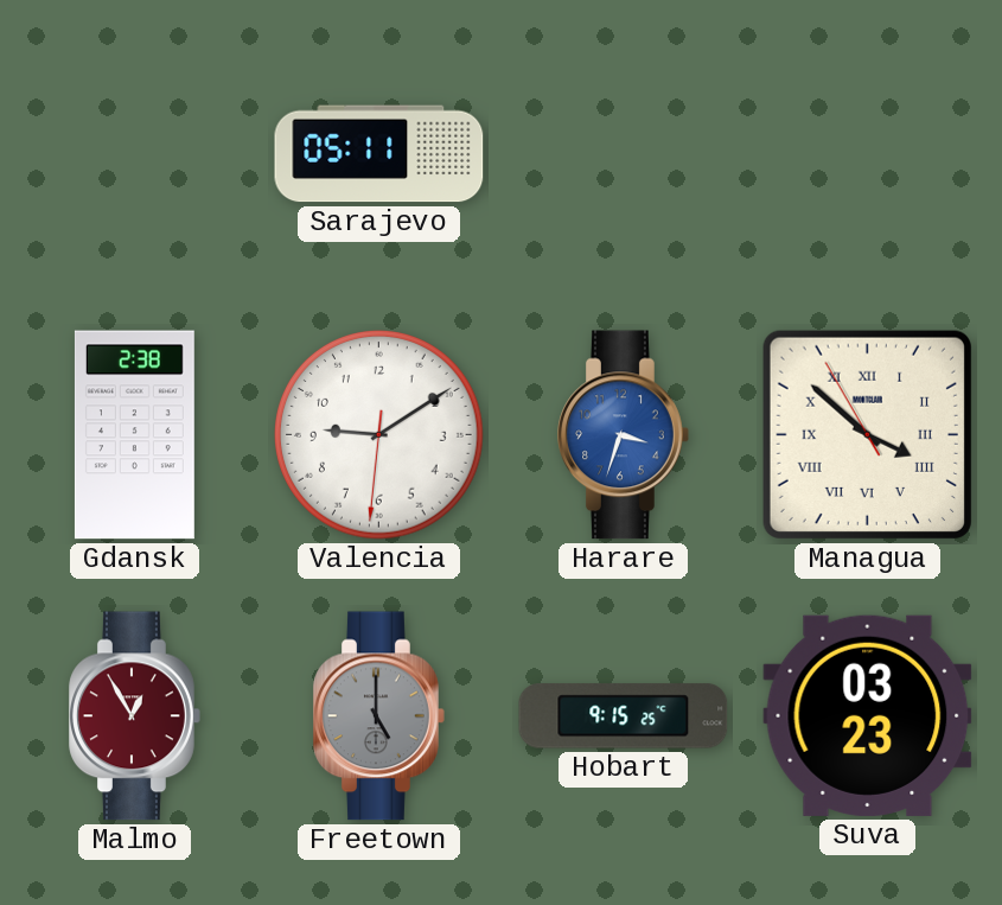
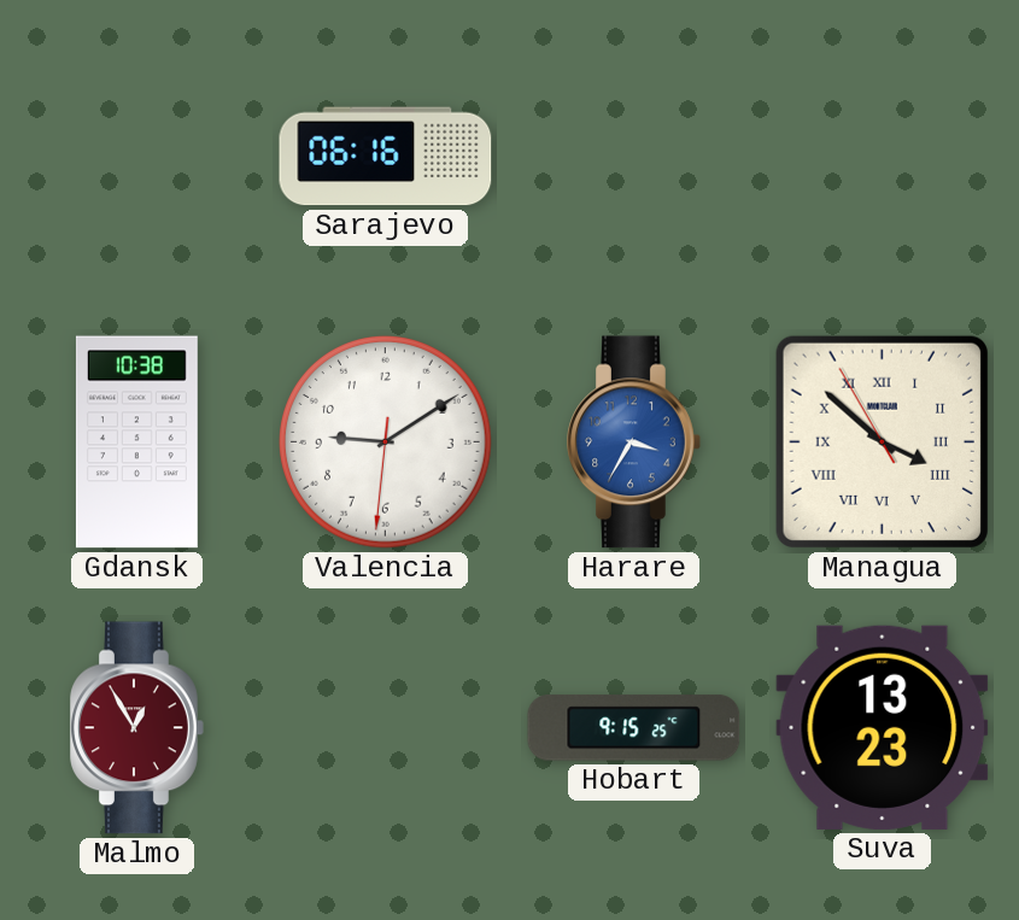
Sarajevo: 05:11 -> 06:16
Gdansk: 2:38 -> 10:38
Harare: 3:33 -> 3:35
Freetown: 5:00 -> none
Suva: 03:23 -> 13:23
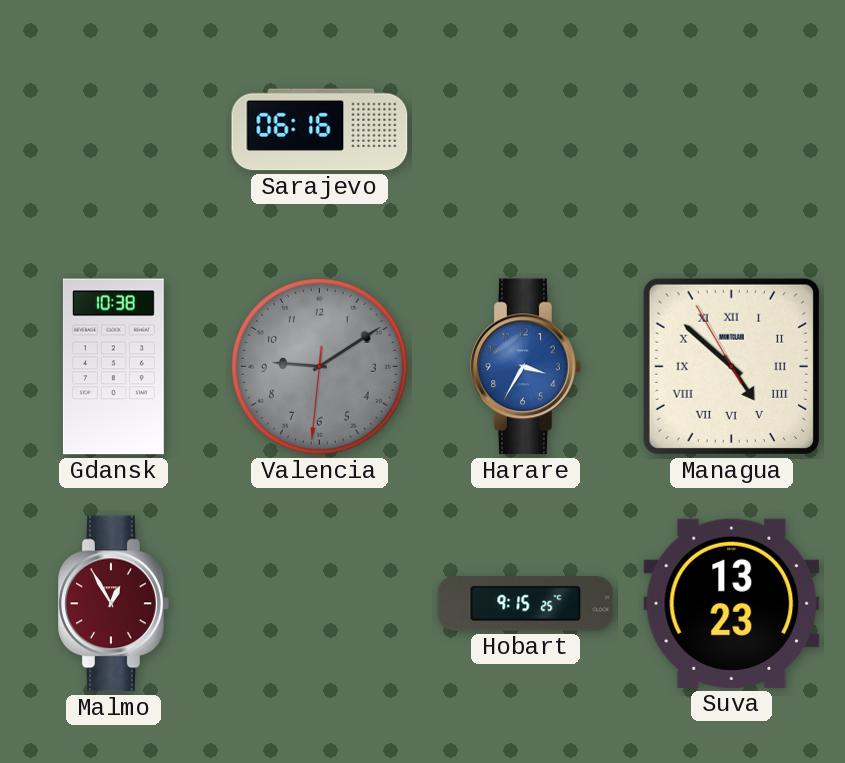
Valencia dial: white -> grey
Managua: 3:51 -> 4:51
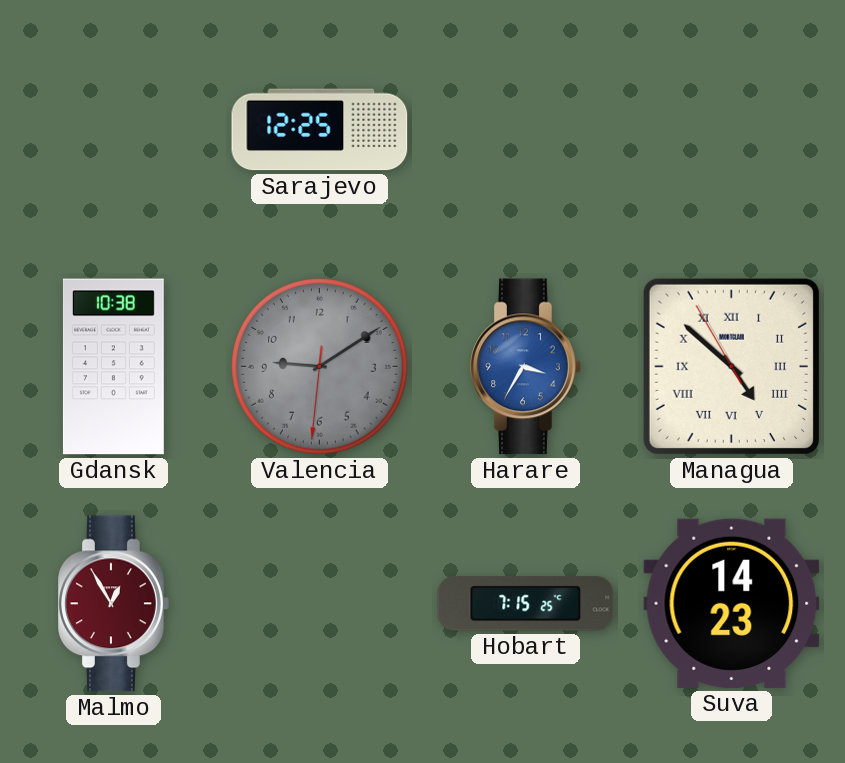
Sarajevo: 06:16 -> 12:25
Hobart: 9:15 -> 7:15
Suva: 13:23 -> 14:23
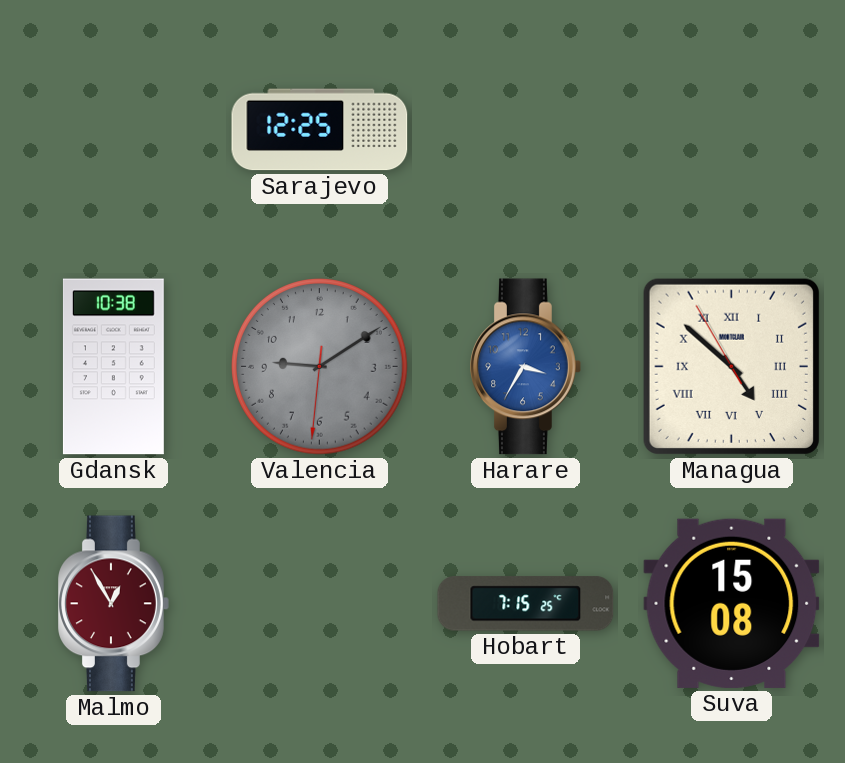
Suva: 14:23 -> 15:08
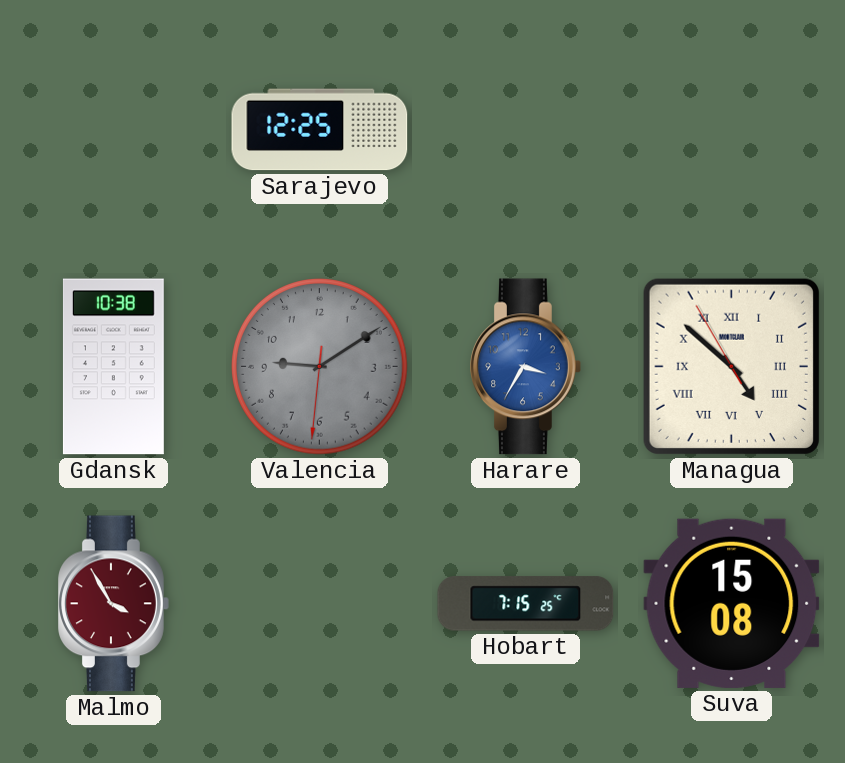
Malmo: 12:55 -> 3:55
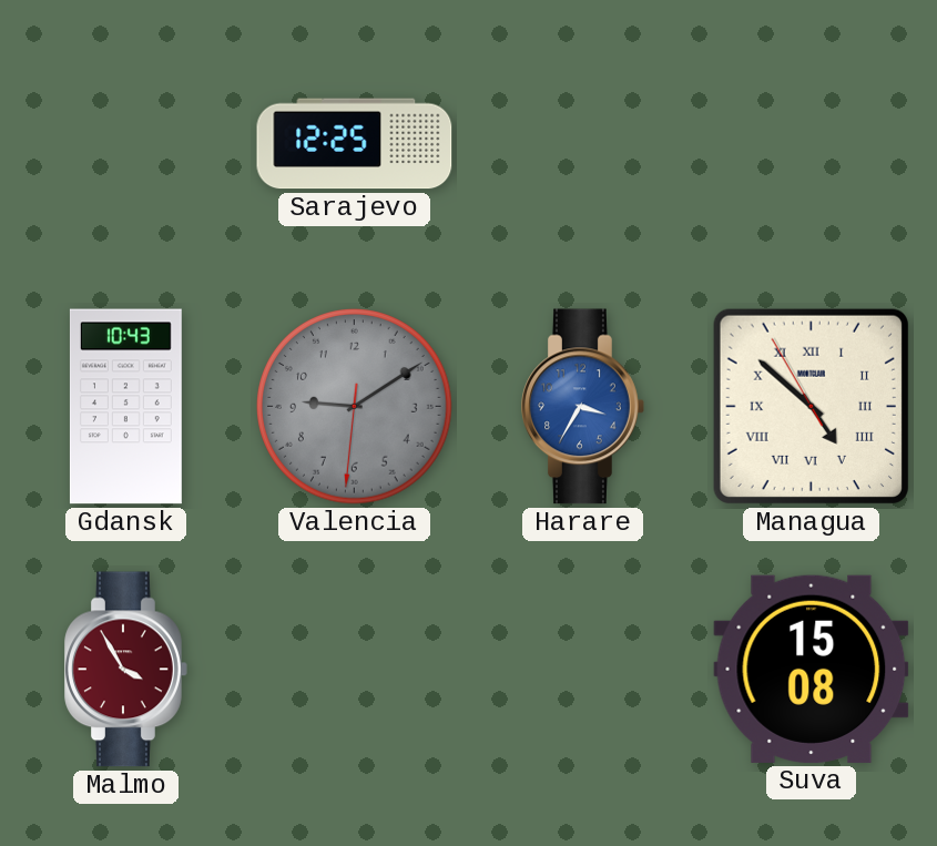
Gdansk: 10:38 -> 10:43
Hobart: 7:15 -> none
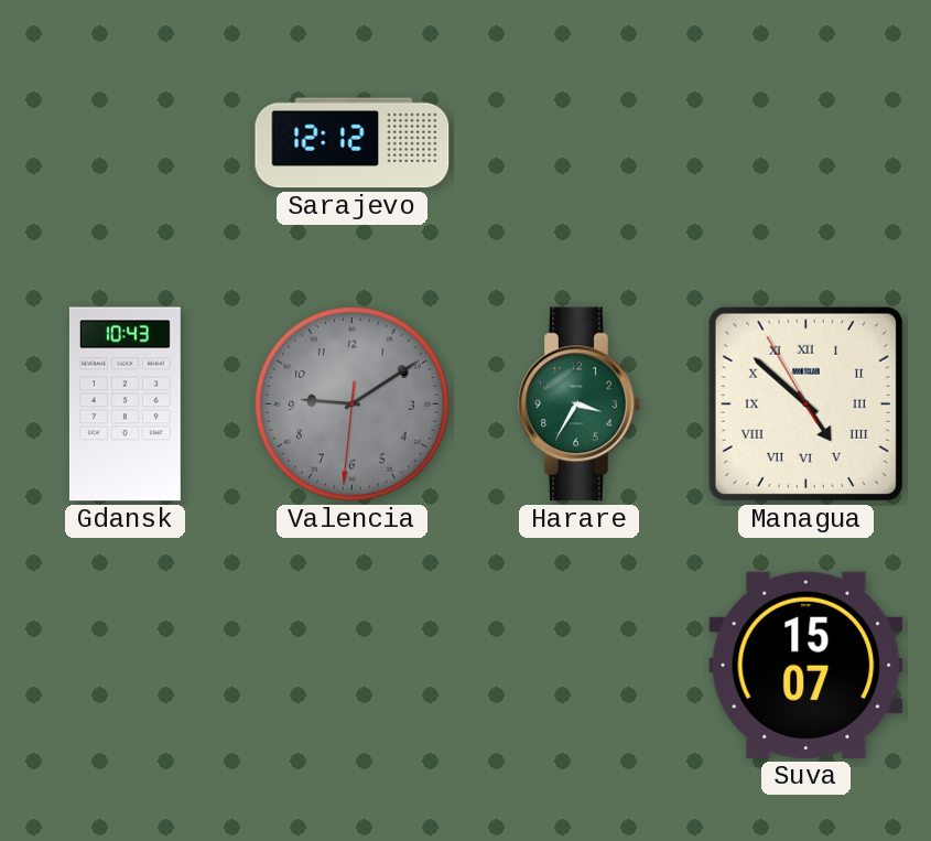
Sarajevo: 12:25 -> 12:12
Harare dial: blue -> green
Malmo: 3:55 -> none
Suva: 15:08 -> 15:07
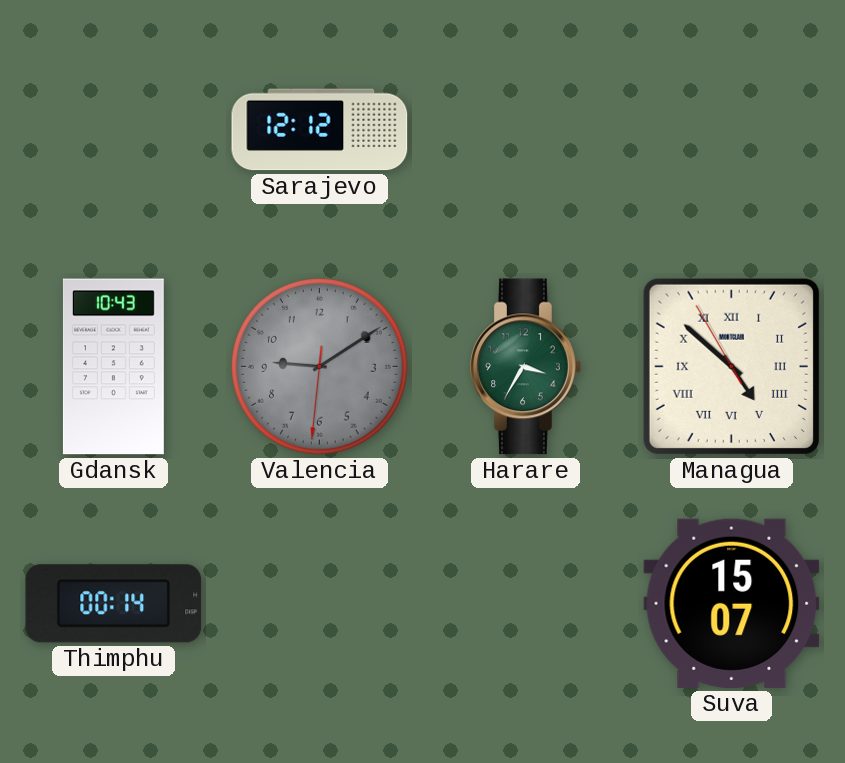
Thimphu: none -> 00:14
